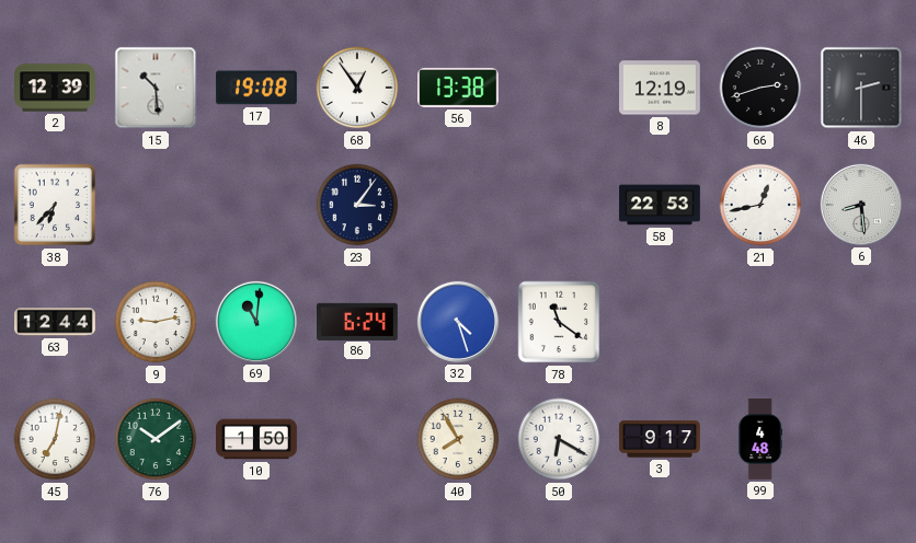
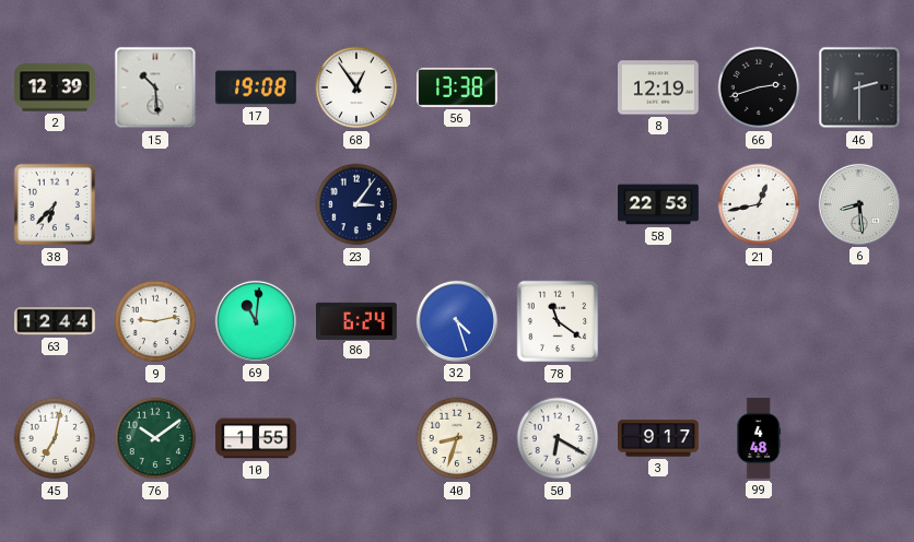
10: 1:50 -> 1:55
40: 7:55 -> 8:33
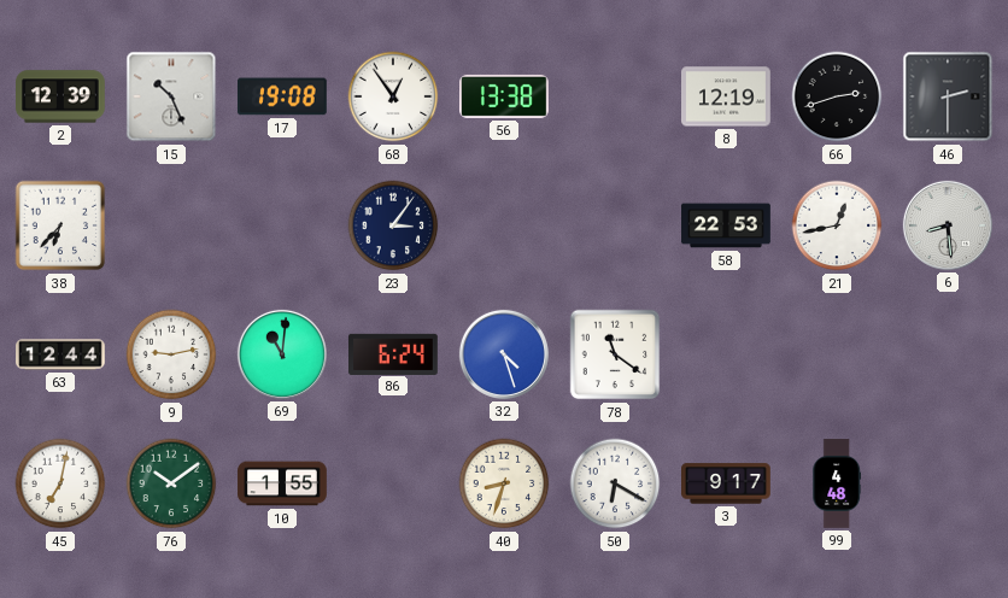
15: 10:29 -> 10:26
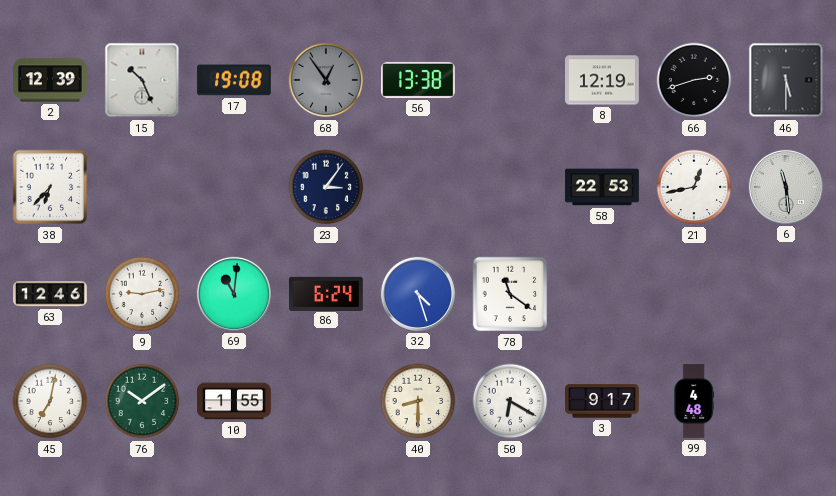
68 dial: white -> grey
46: 2:30 -> 5:30
6: 8:29 -> 11:29
63: 12:44 -> 12:46
40: 8:33 -> 8:30
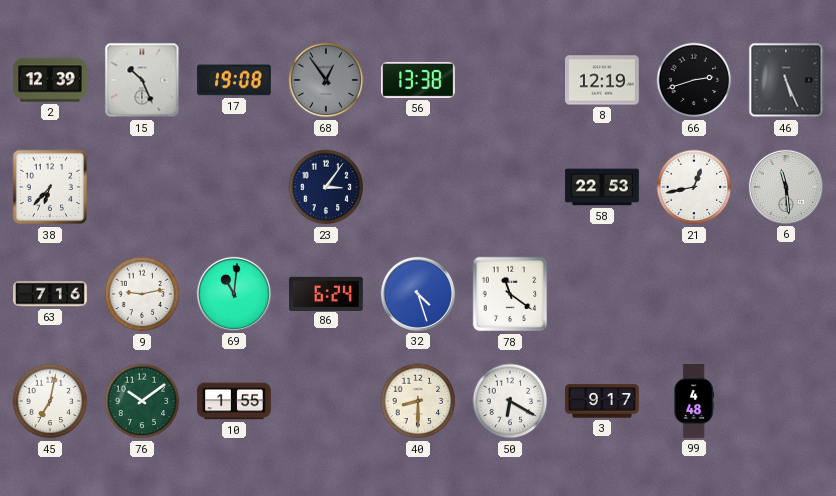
46: 5:30 -> 5:26
63: 12:46 -> 7:16
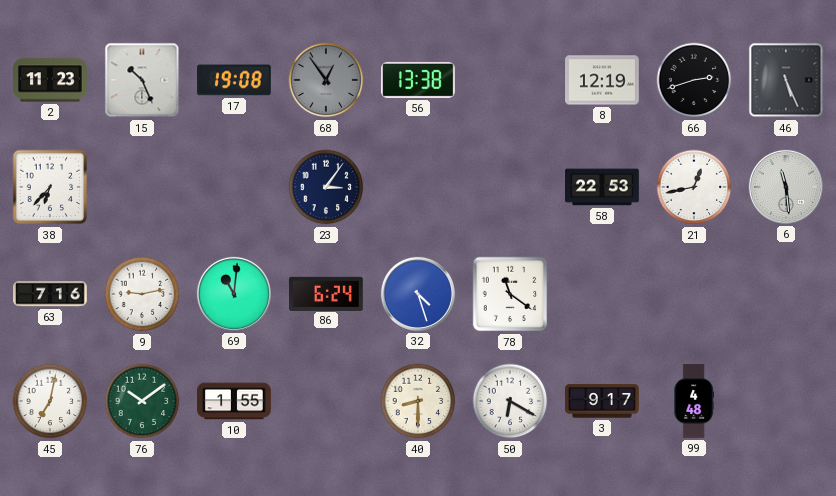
2: 12:39 -> 11:23
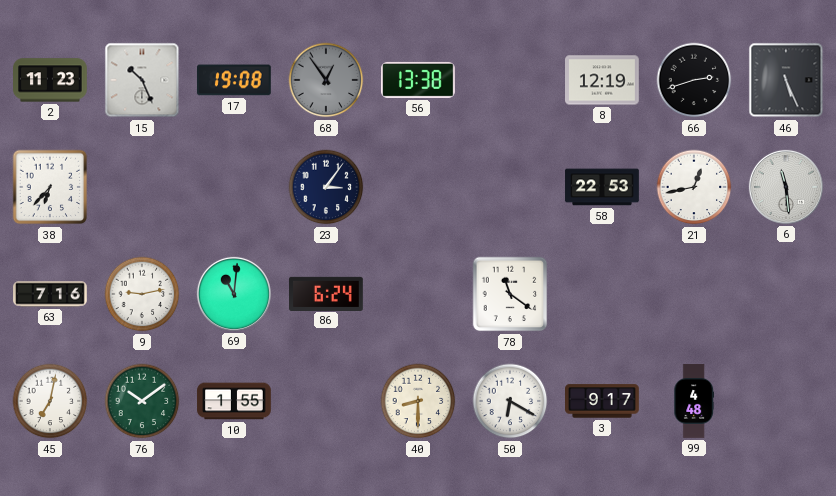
32: 4:27 -> none
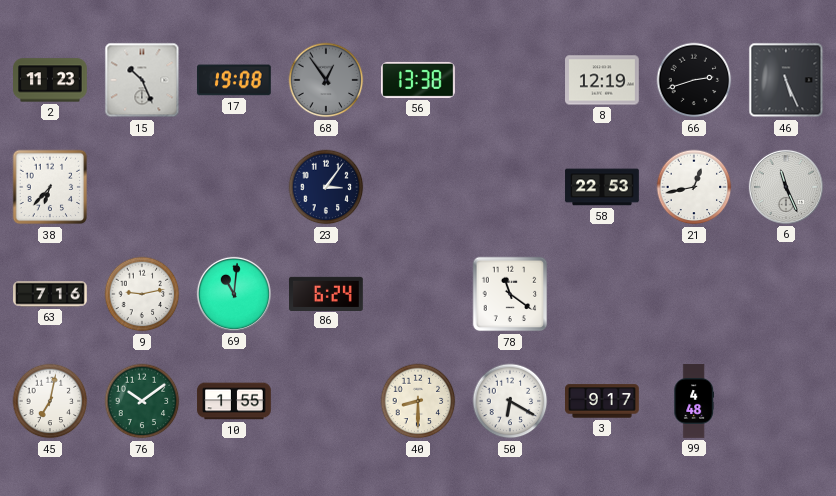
6: 11:29 -> 11:26
